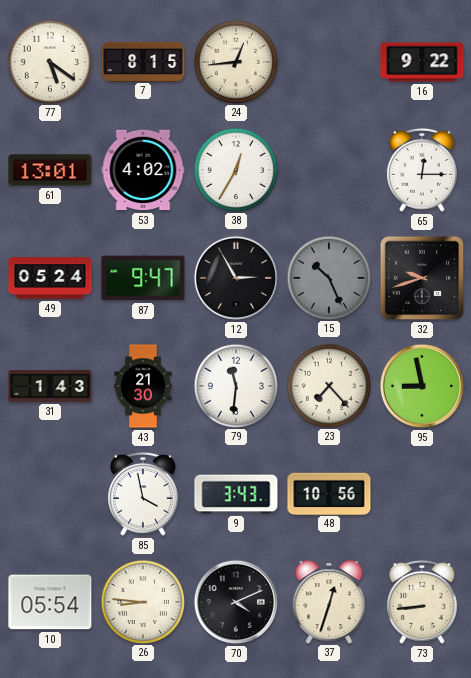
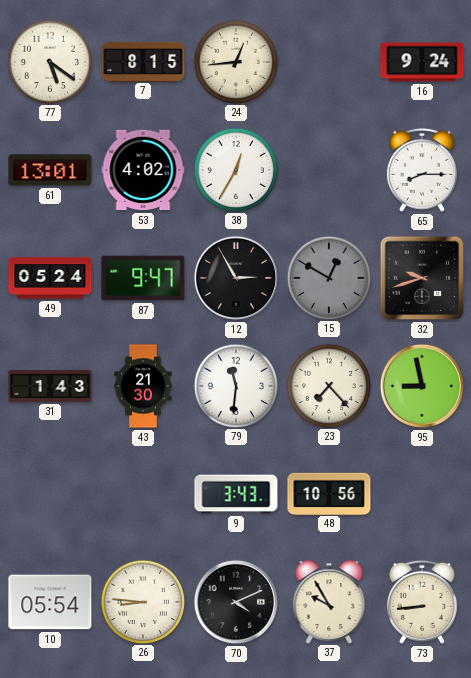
16: 9:22 -> 9:24
65: 12:15 -> 8:15
15: 10:26 -> 12:50
85: 3:58 -> none
37: 12:33 -> 9:55
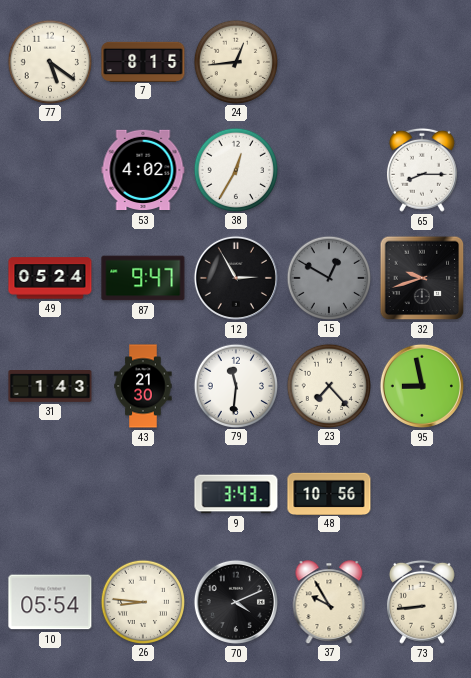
16: 9:24 -> none
61: 13:01 -> none
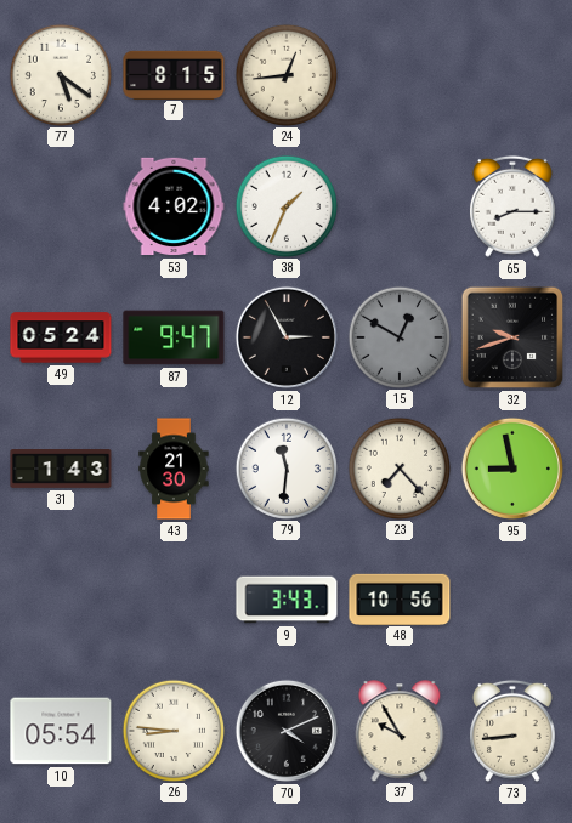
38: 12:35 -> 1:34
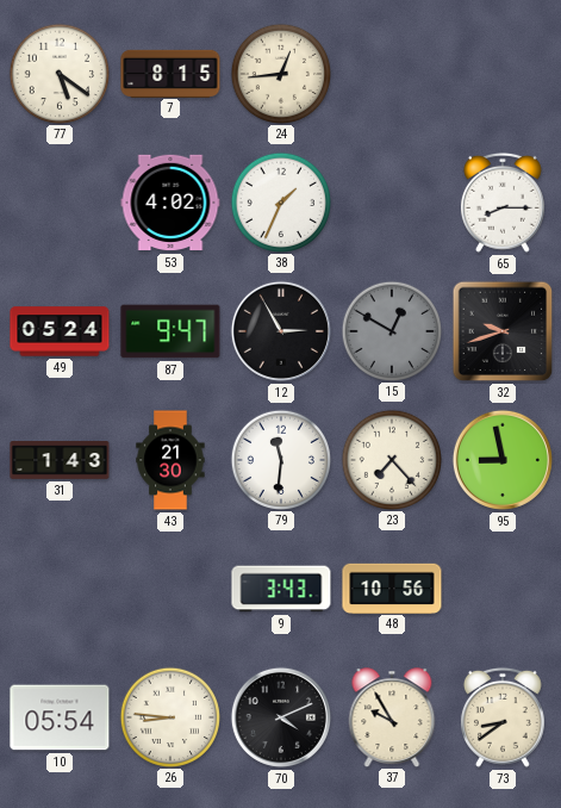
73: 8:44 -> 8:39
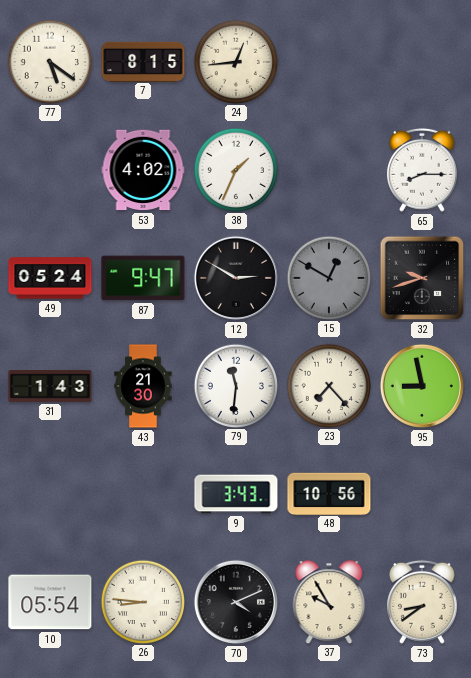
12: 2:55 -> 2:50
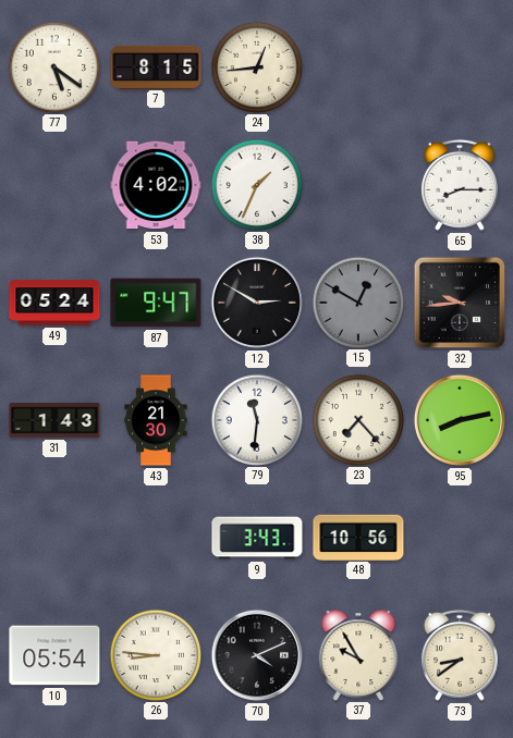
32: 9:42 -> 9:44
95: 8:58 -> 8:13
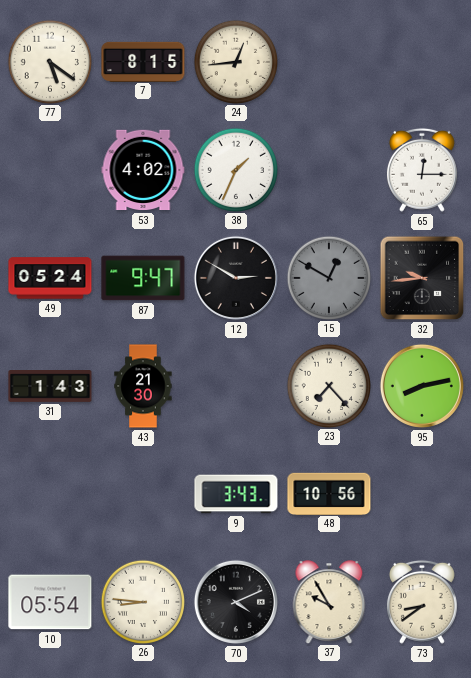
65: 8:15 -> 12:15
79: 11:31 -> none
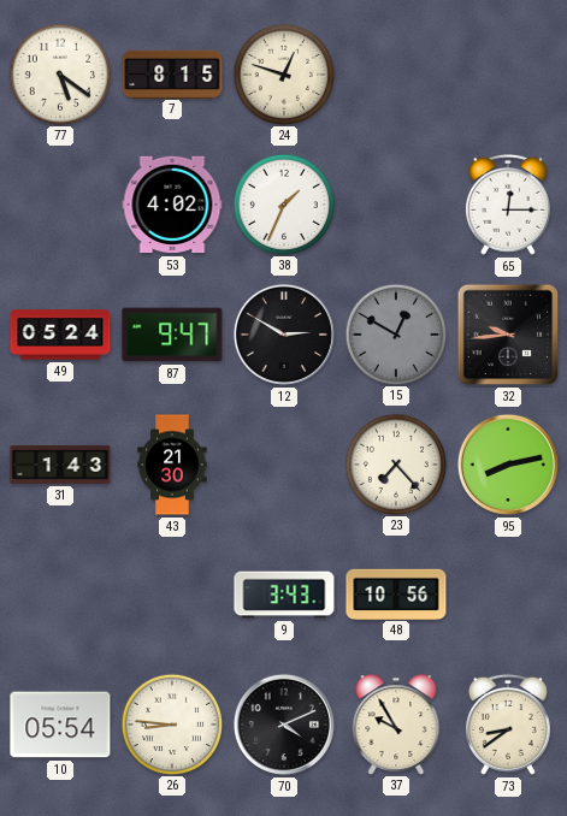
24: 12:44 -> 12:48
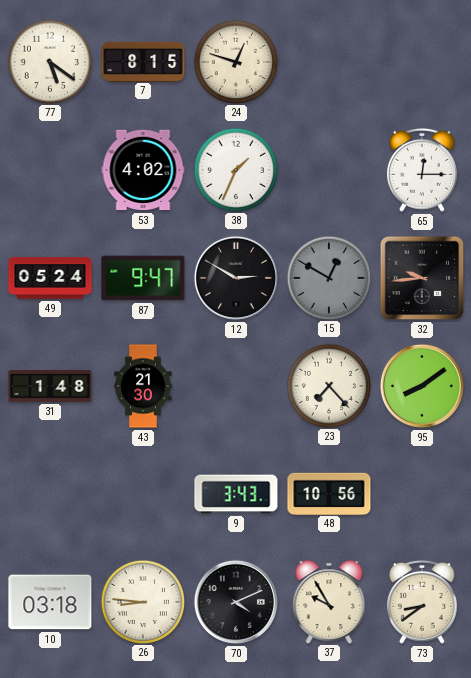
31: 1:43 -> 1:48
95: 8:13 -> 8:09
10: 05:54 -> 03:18
